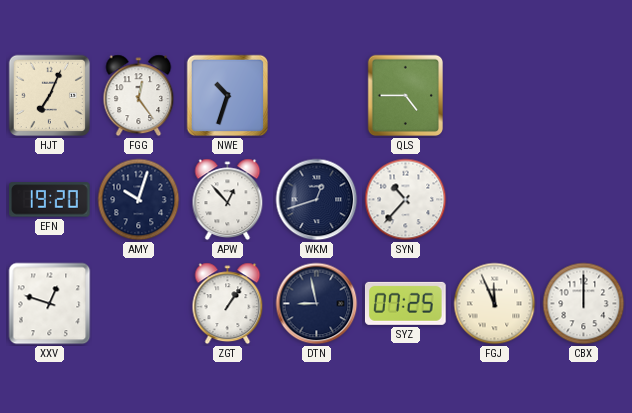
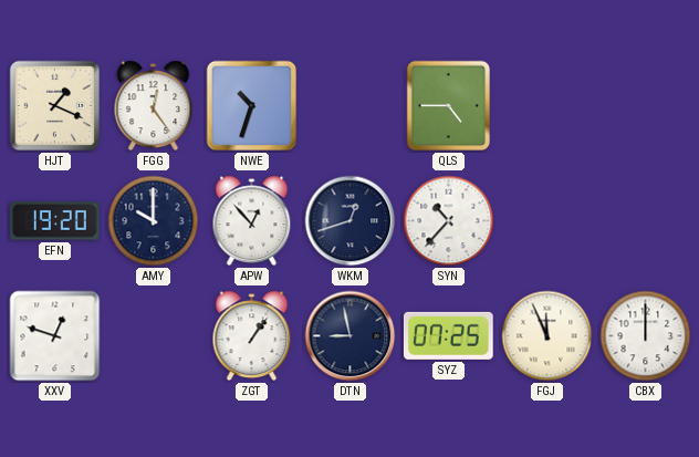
HJT: 7:04 -> 1:19
AMY: 10:03 -> 10:00
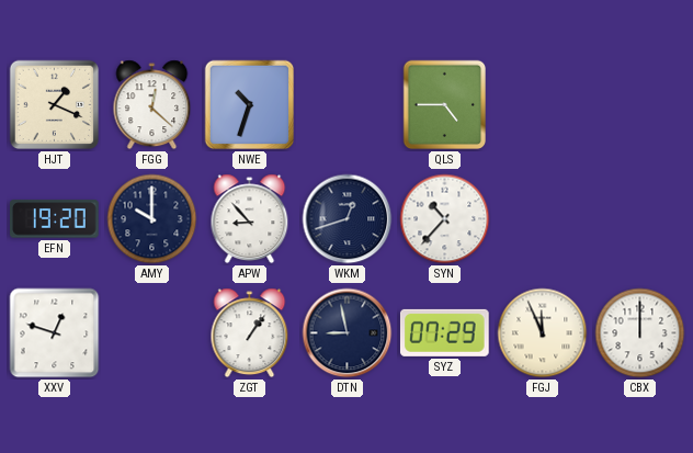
FGG: 12:24 -> 12:22
APW: 12:53 -> 8:53
SYZ: 07:25 -> 07:29
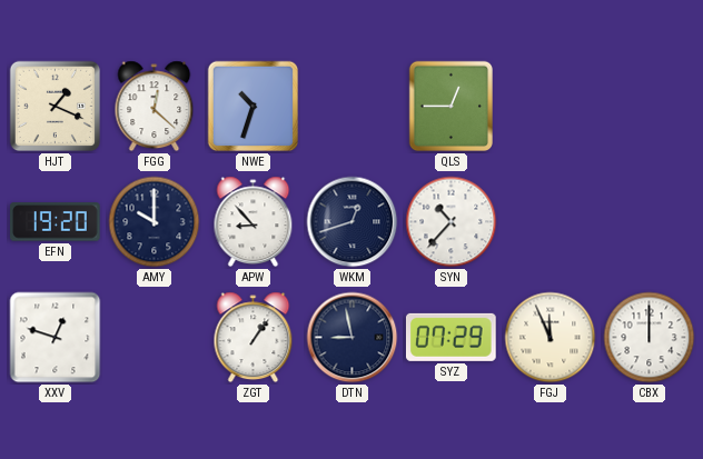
QLS: 4:45 -> 12:45
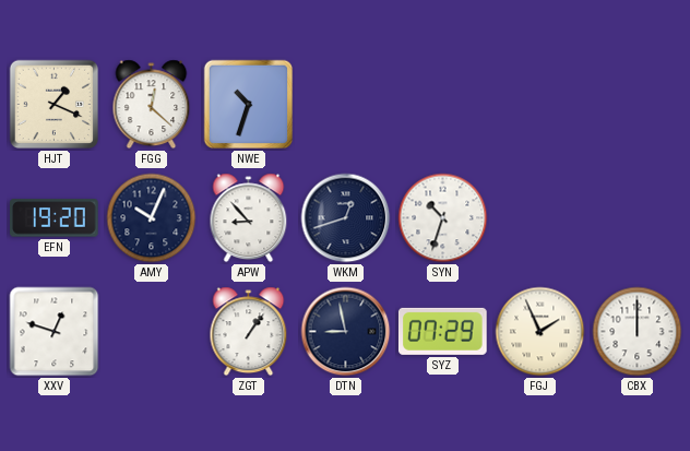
QLS: 12:45 -> none
AMY: 10:00 -> 10:04
SYN: 10:37 -> 10:33
FGJ: 11:56 -> 1:56
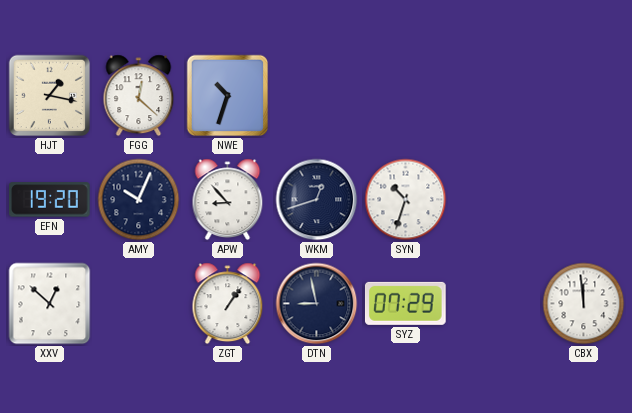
HJT: 1:19 -> 1:17
XXV: 12:48 -> 12:52
FGJ: 1:56 -> none
CBX: 12:00 -> 11:59
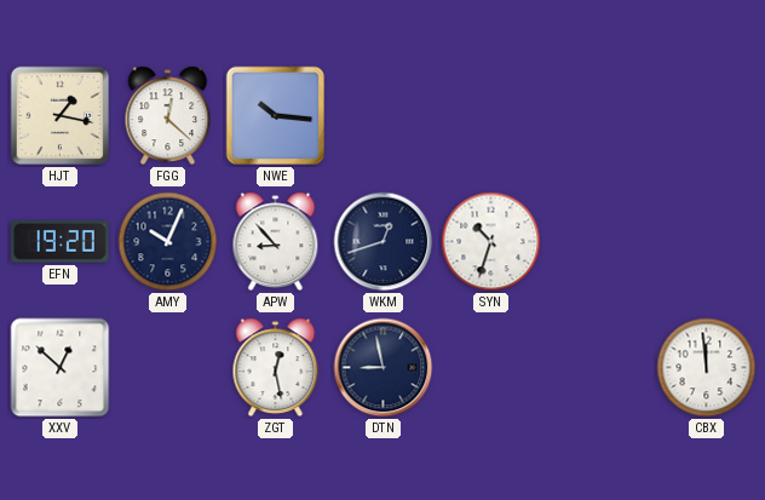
NWE: 10:33 -> 10:16
ZGT: 1:06 -> 12:28
SYZ: 07:29 -> none
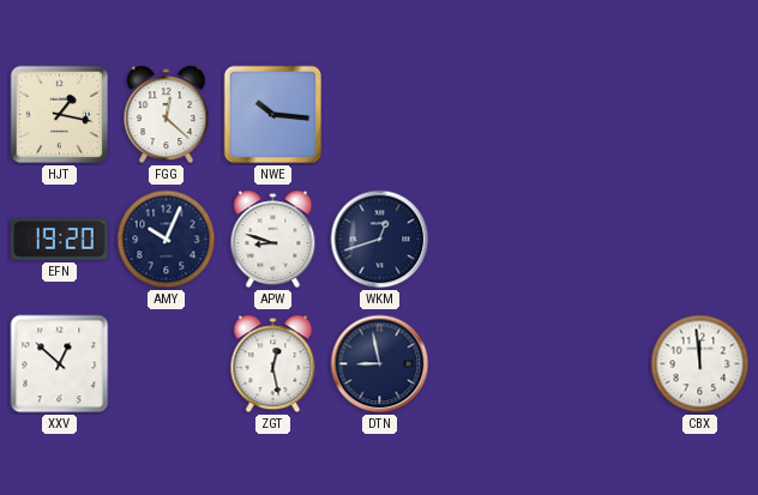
APW: 8:53 -> 8:48
SYN: 10:33 -> none
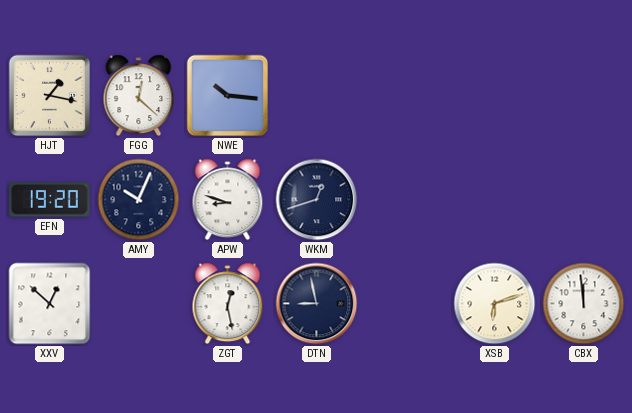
XSB: none -> 6:12
